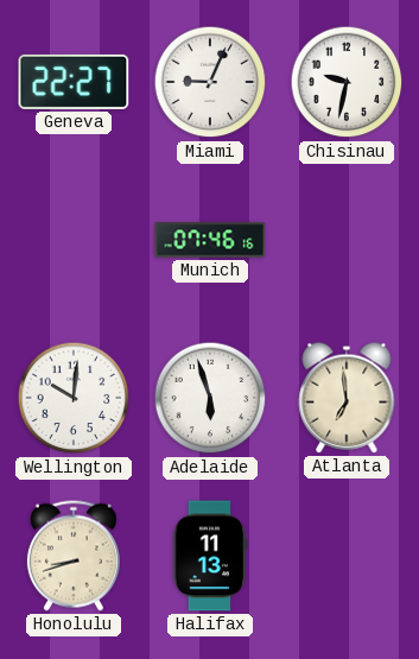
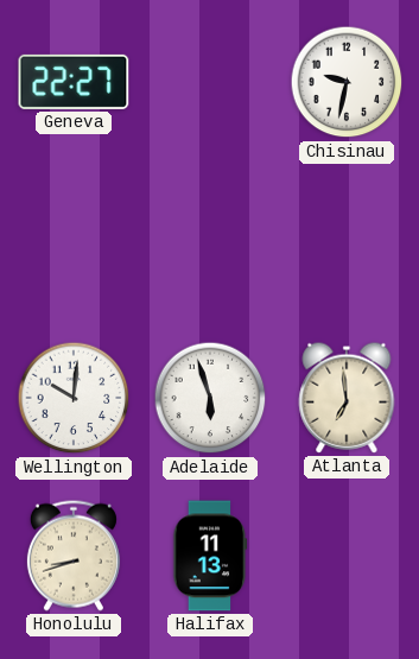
Miami: 9:04 -> none
Munich: 07:46 -> none
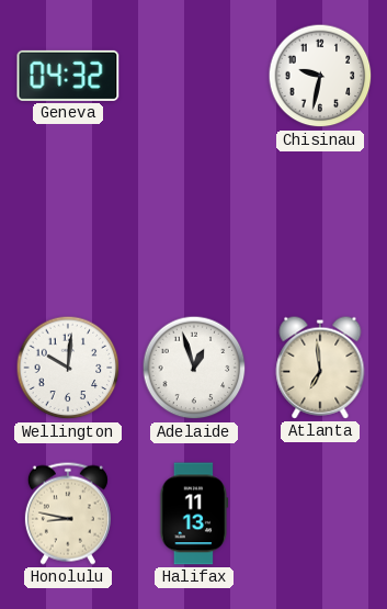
Geneva: 22:27 -> 04:32
Adelaide: 5:57 -> 12:57
Honolulu: 8:42 -> 8:47
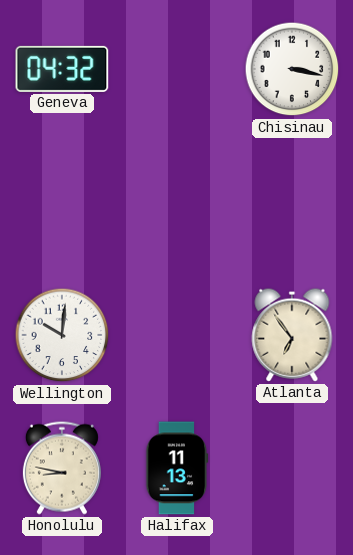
Chisinau: 9:32 -> 3:17
Adelaide: 12:57 -> none
Atlanta: 6:59 -> 6:54
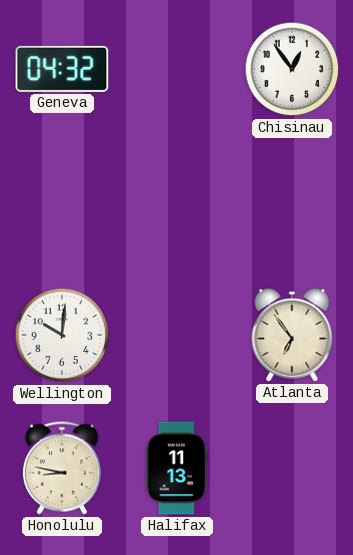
Chisinau: 3:17 -> 12:54
